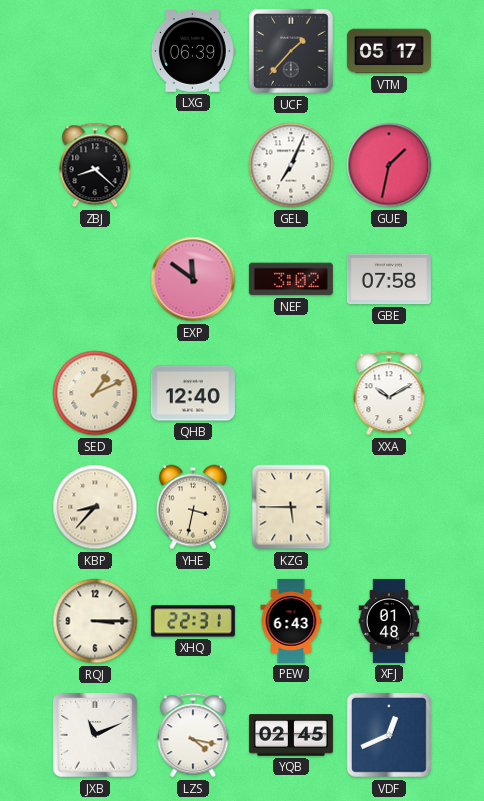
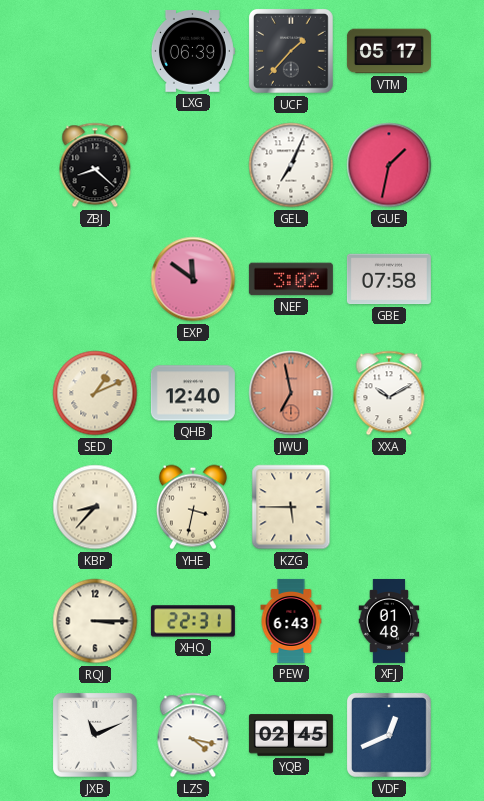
JWU: none -> 6:58
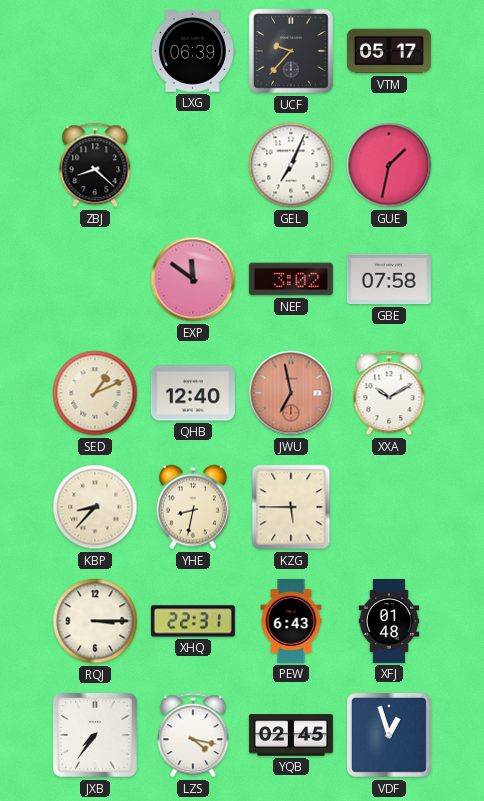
UCF: 1:37 -> 9:37
YHE: 3:32 -> 8:32
JXB: 11:11 -> 7:36
VDF: 12:41 -> 12:57
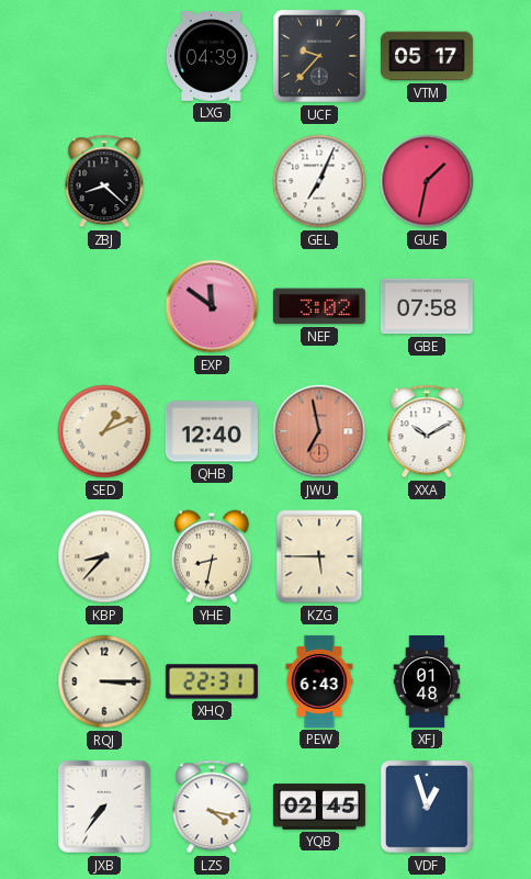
LXG: 06:39 -> 04:39
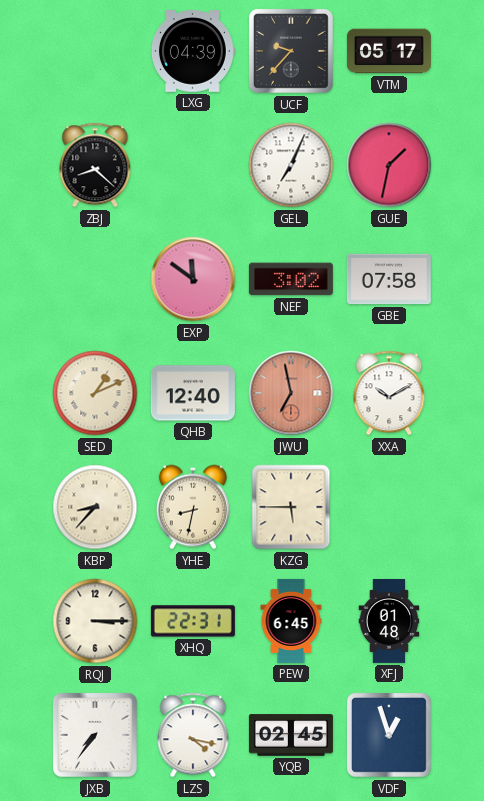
PEW: 6:43 -> 6:45
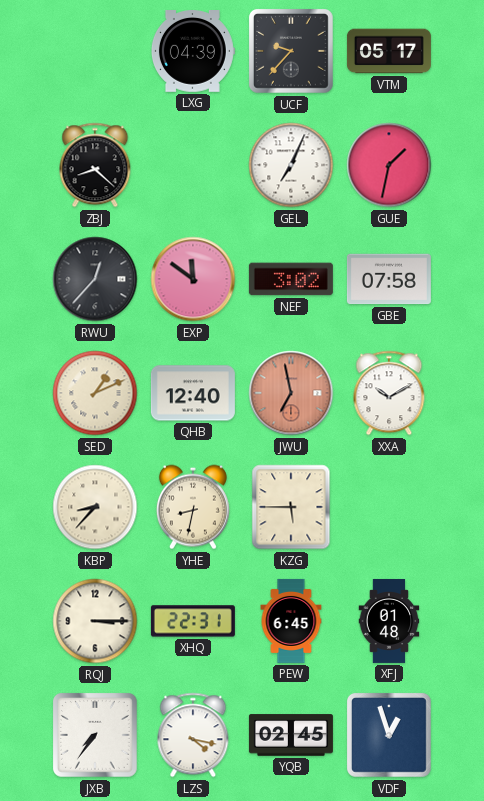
RWU: none -> 12:37
